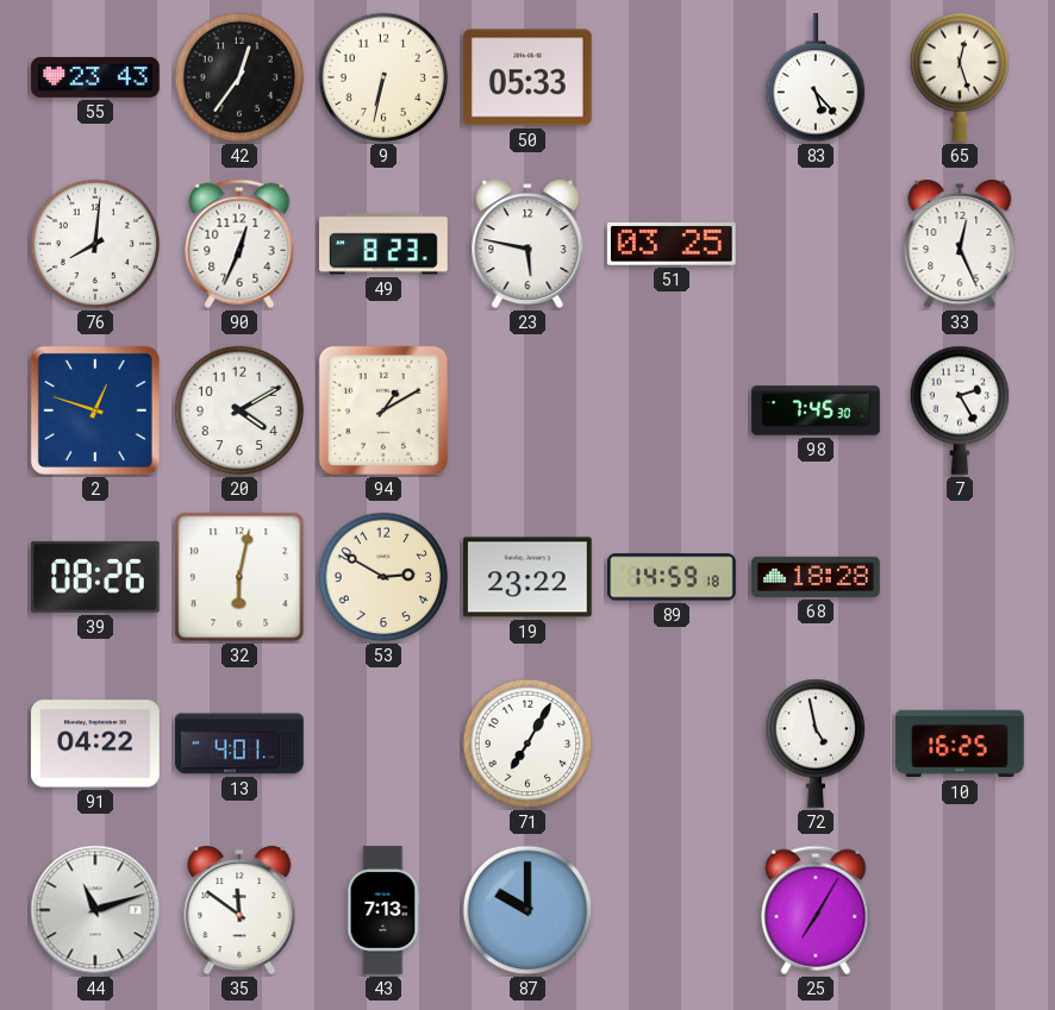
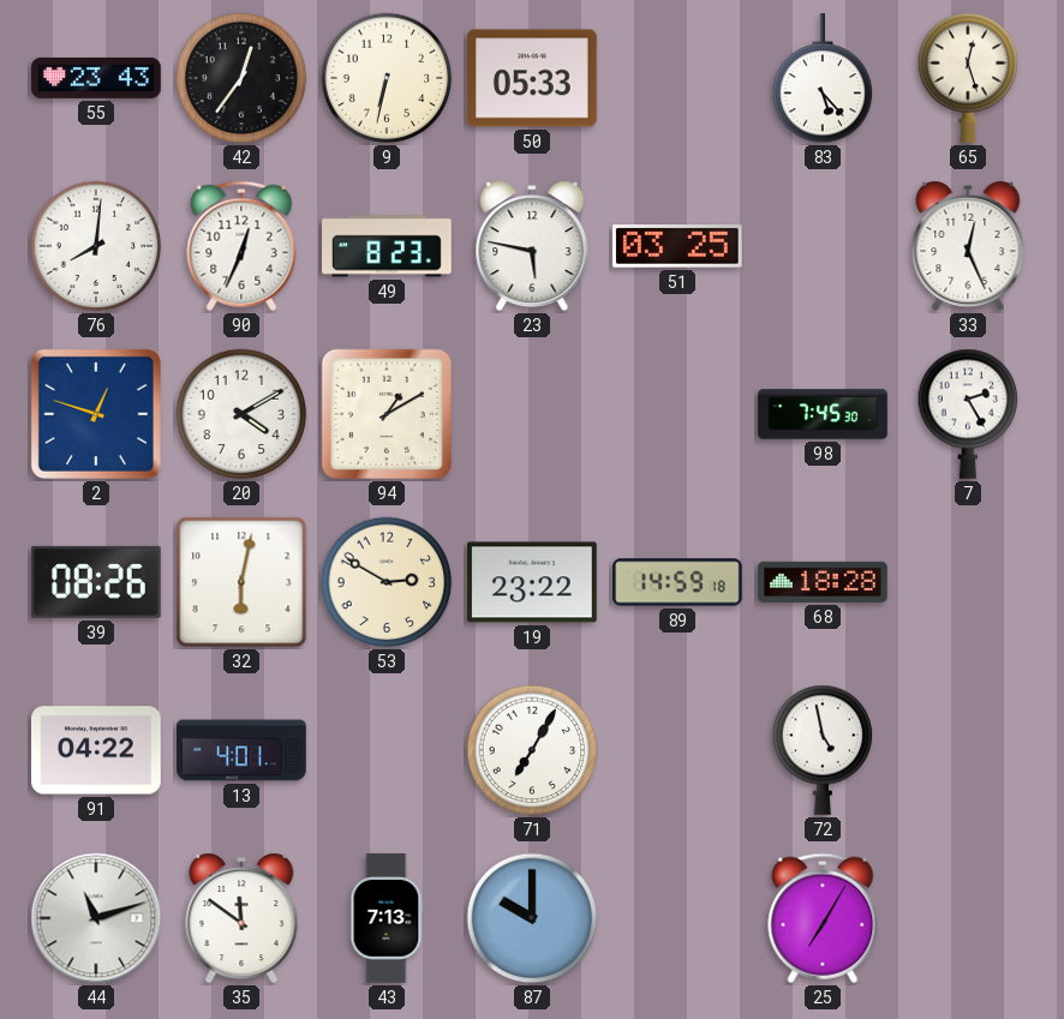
10: 16:25 -> none
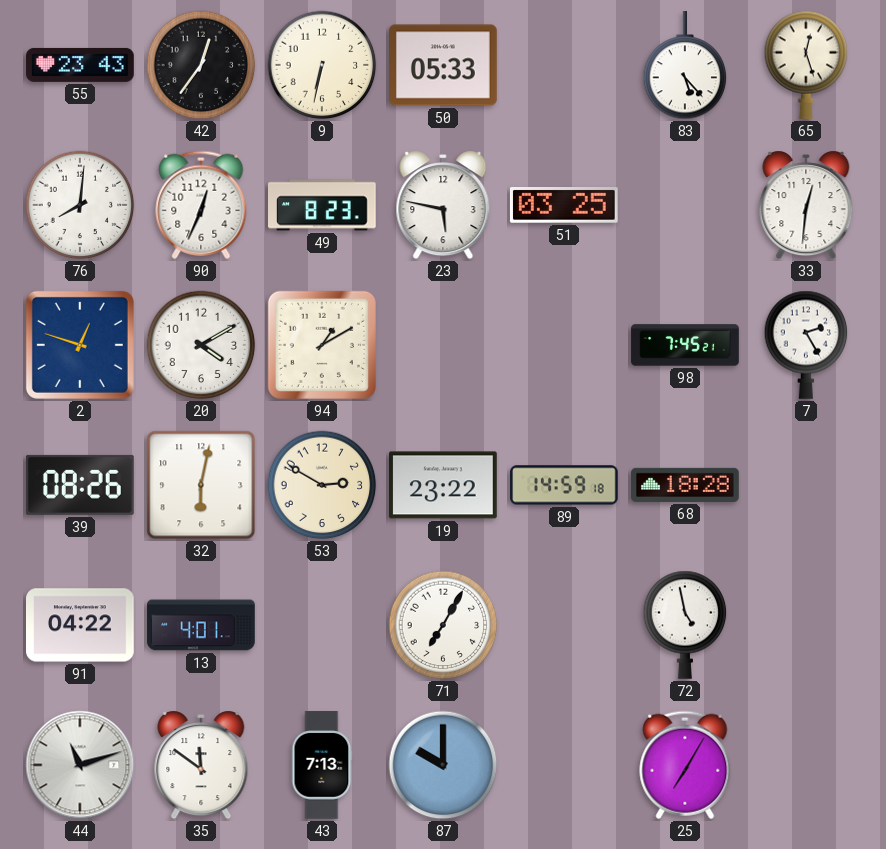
33: 12:26 -> 12:31
98: 7:45:30 -> 7:45:21
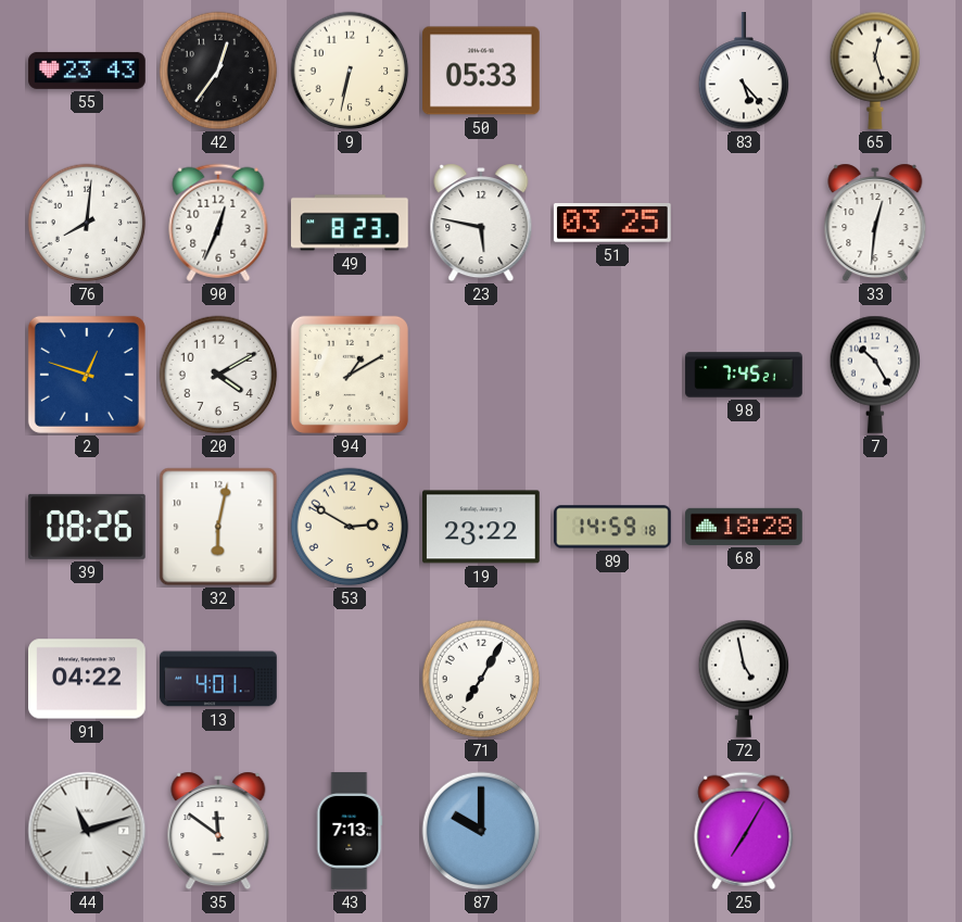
7: 2:25 -> 10:25
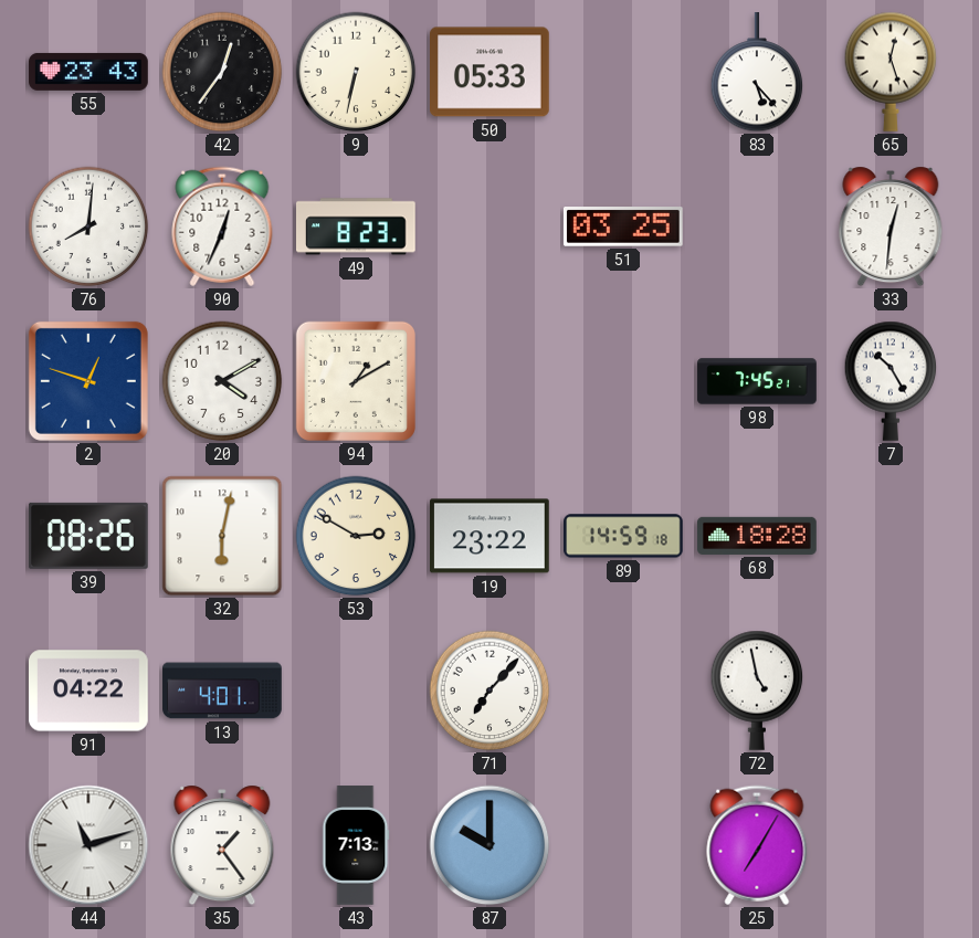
23: 5:47 -> none
71: 7:05 -> 7:07
35: 11:51 -> 1:24
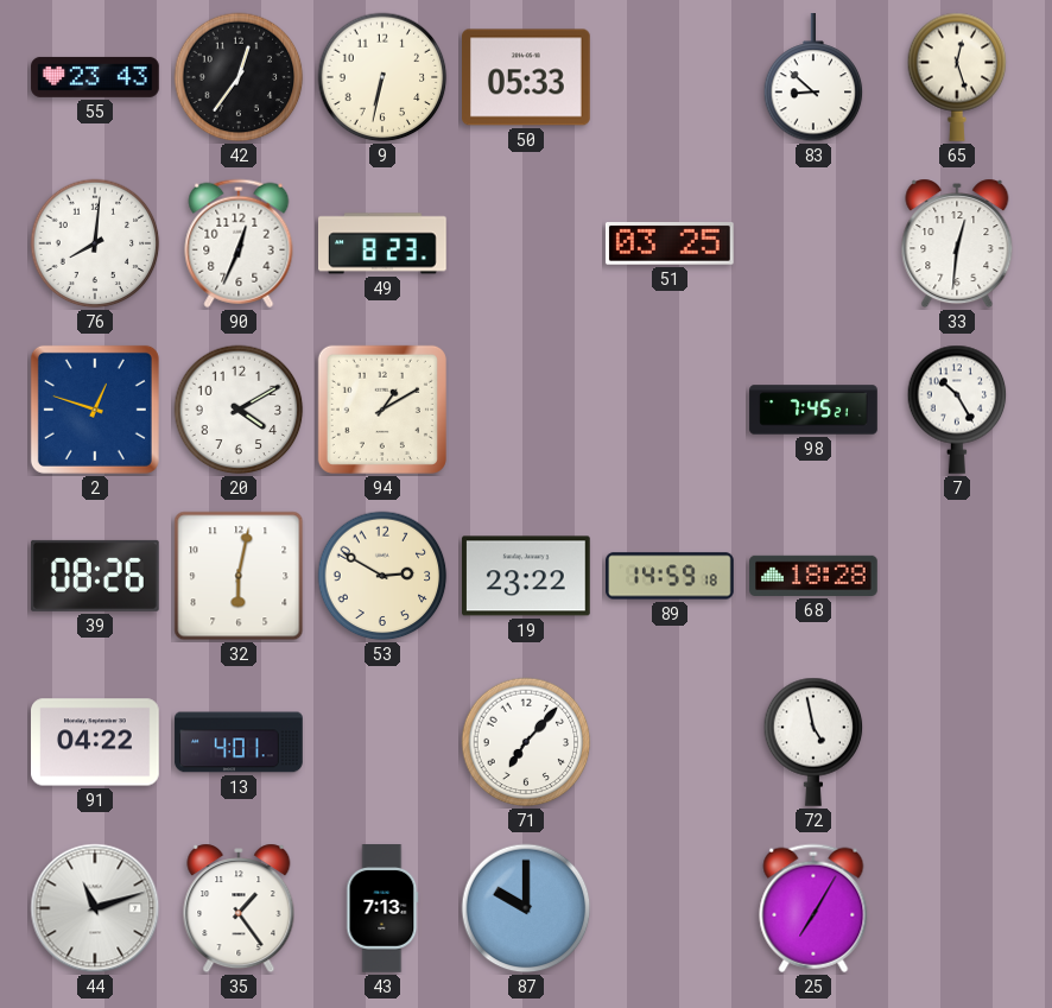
83: 5:23 -> 8:52
